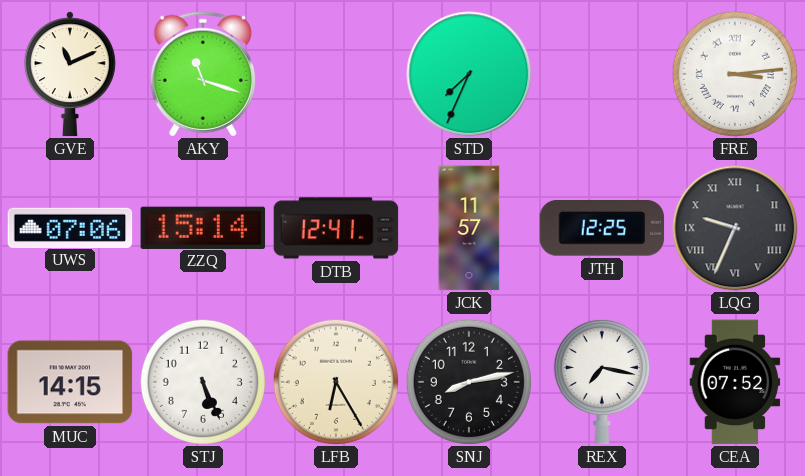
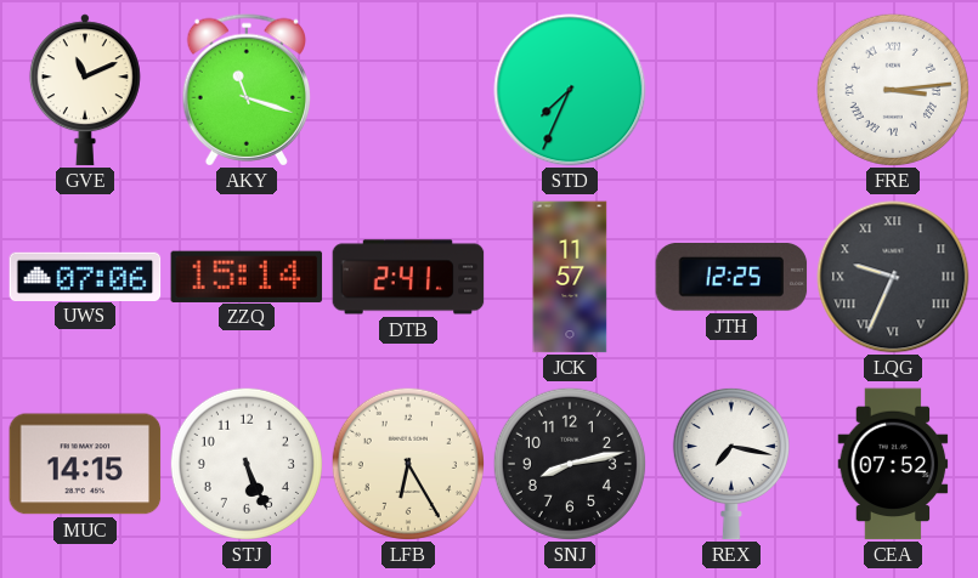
DTB: 12:41 -> 2:41
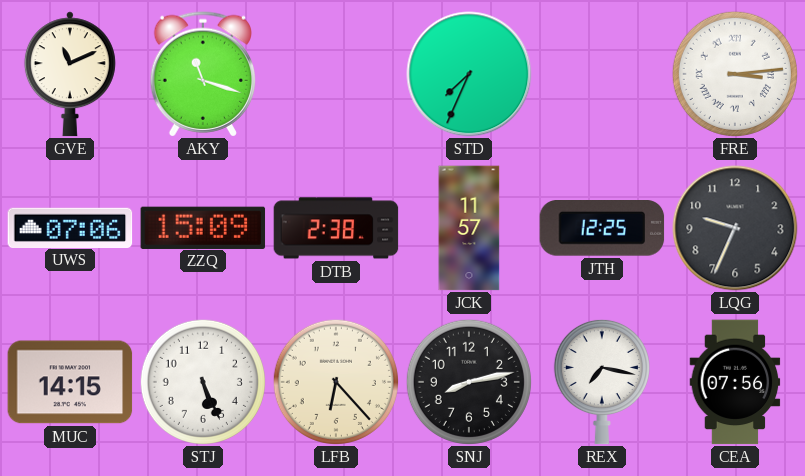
ZZQ: 15:14 -> 15:09
DTB: 2:41 -> 2:38
LQG numerals: Roman -> Arabic
LFB: 6:25 -> 6:23
CEA: 07:52 -> 07:56
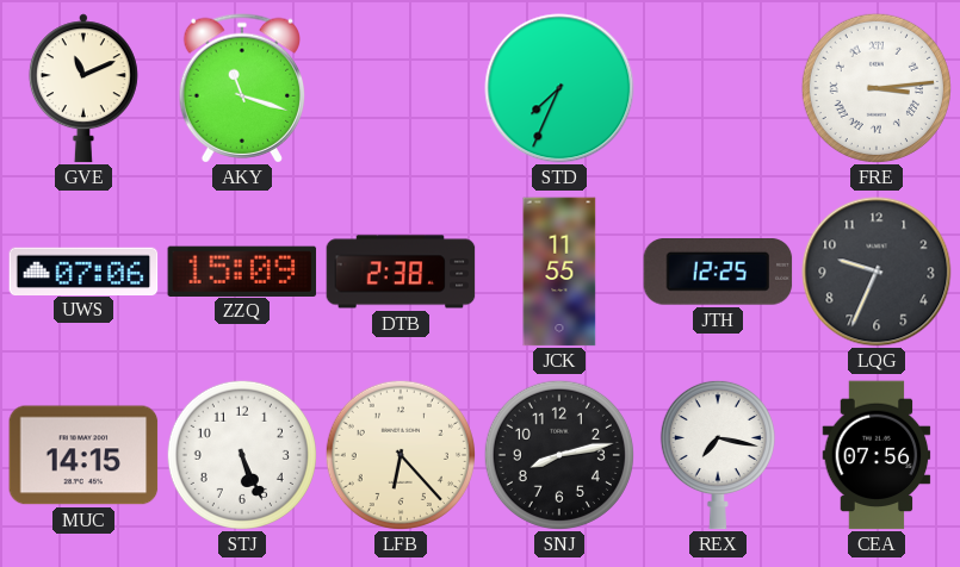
JCK: 11:57 -> 11:55
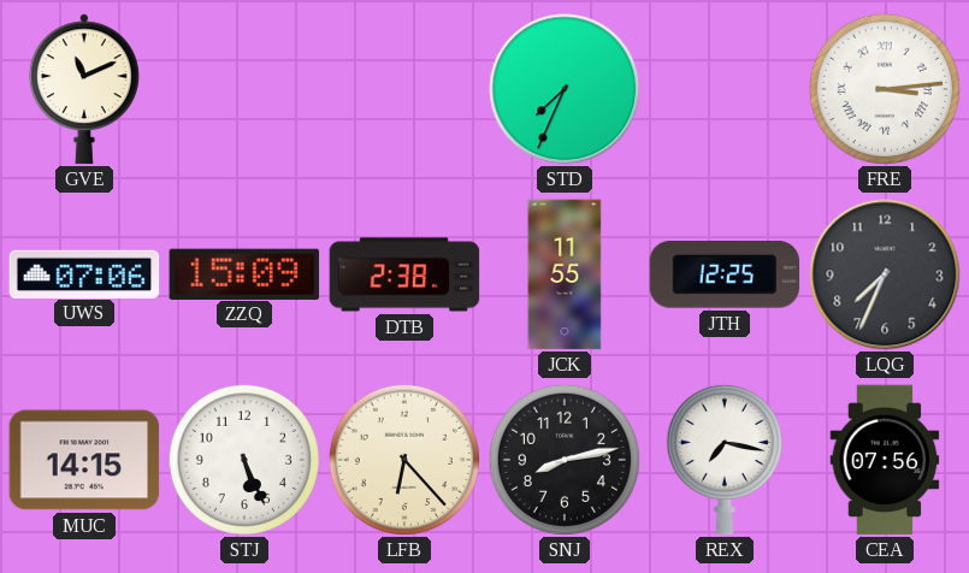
AKY: 11:18 -> none
LQG: 9:34 -> 7:34
